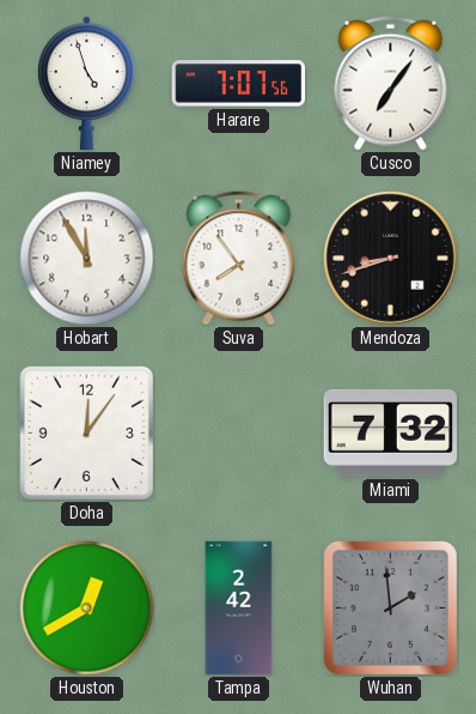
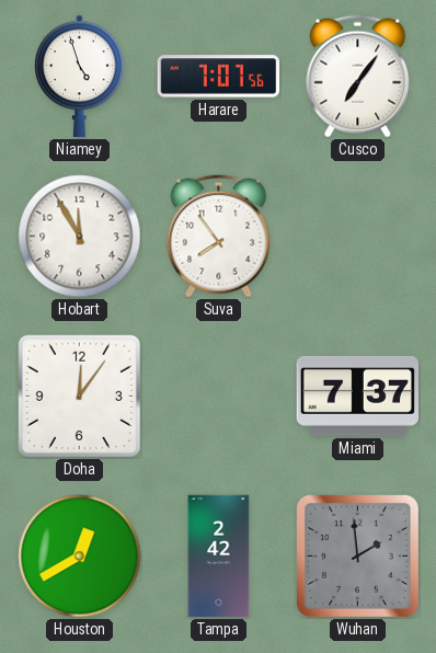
Mendoza: 8:42 -> none
Miami: 7:32 -> 7:37
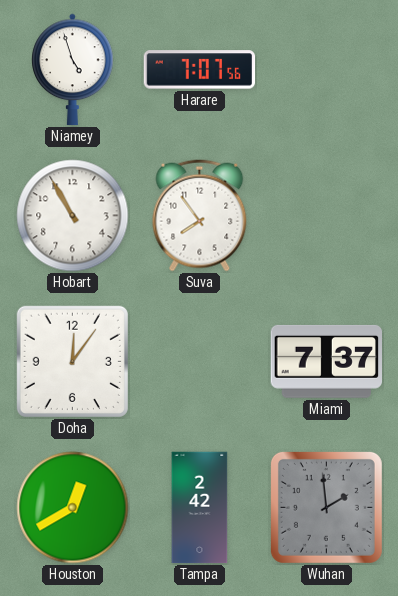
Cusco: 7:06 -> none
Hobart: 11:55 -> 10:55
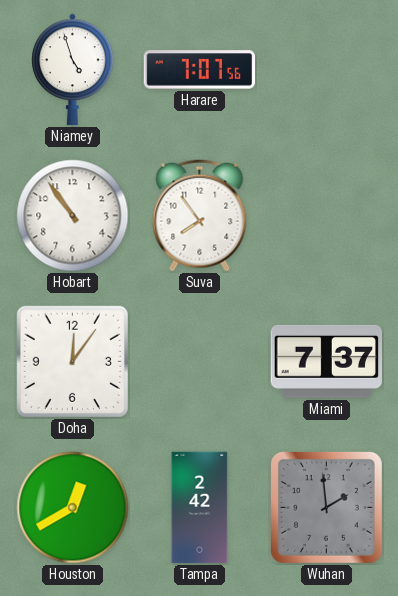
Hobart: 10:55 -> 10:54
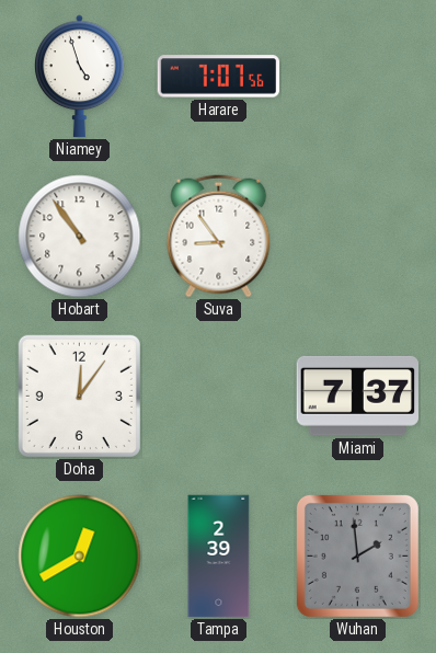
Suva: 7:54 -> 8:54
Tampa: 2:42 -> 2:39
